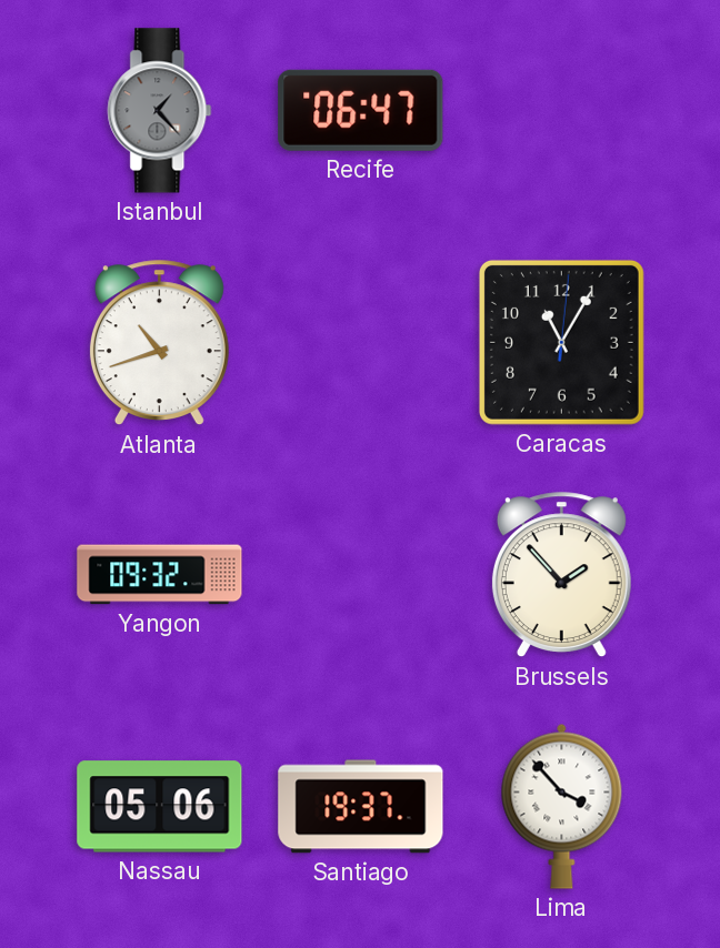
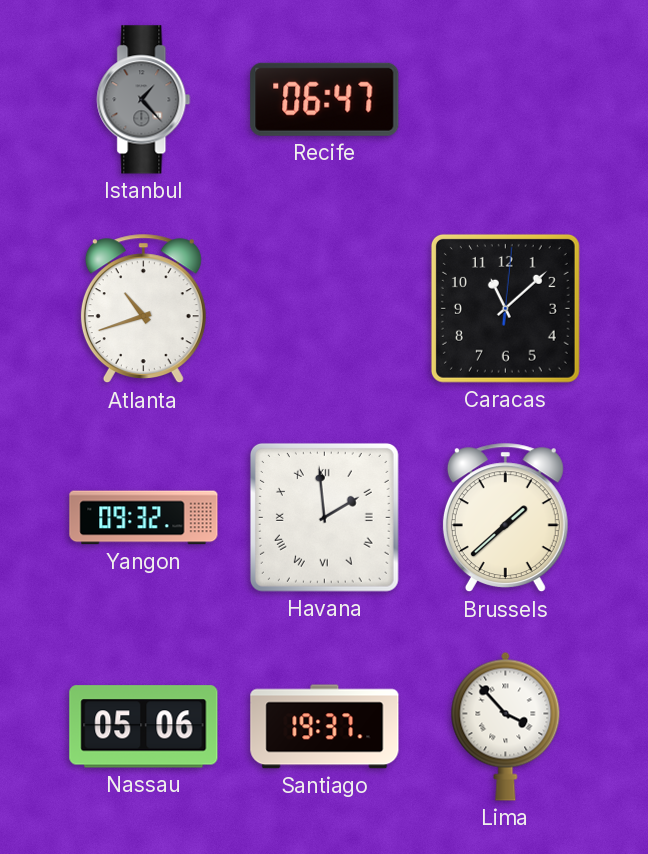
Caracas: 11:05 -> 11:08
Havana: none -> 1:59
Brussels: 1:53 -> 1:38
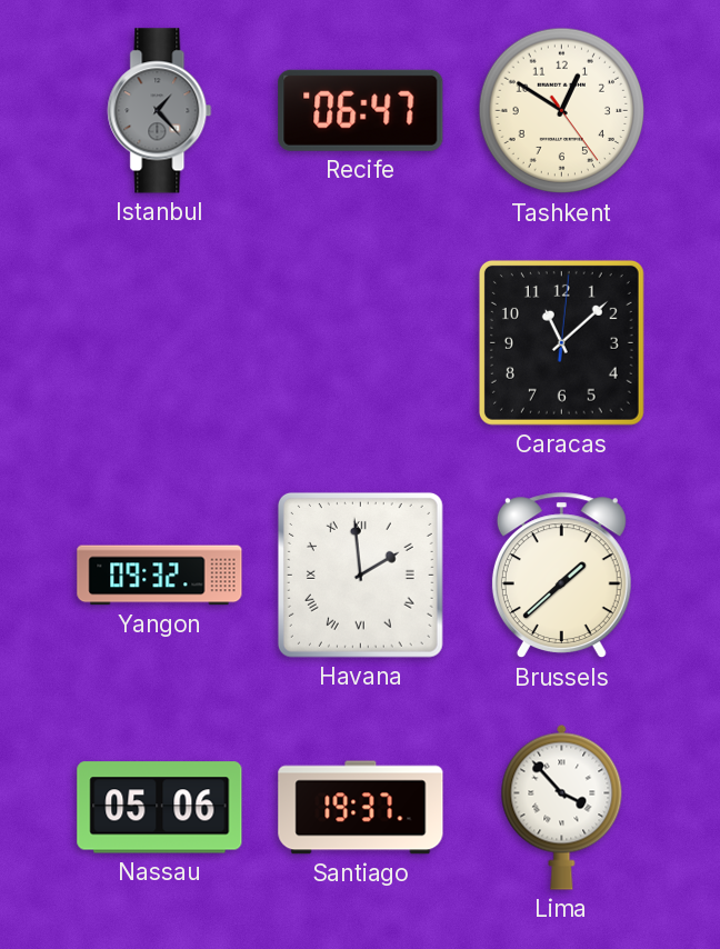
Tashkent: none -> 12:50
Atlanta: 10:42 -> none
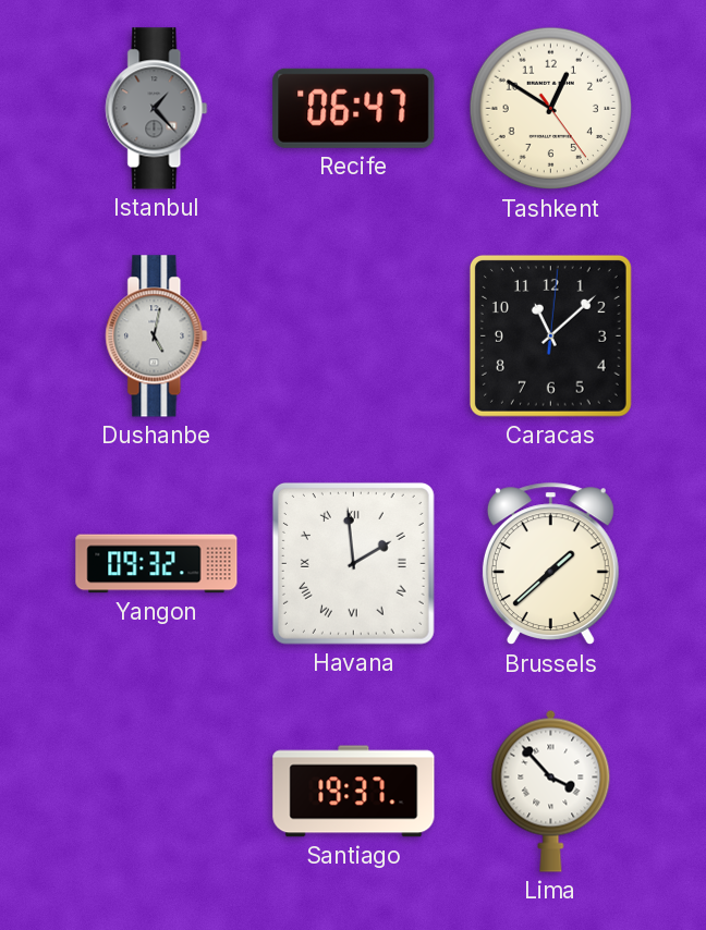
Dushanbe: none -> 5:02
Nassau: 05:06 -> none
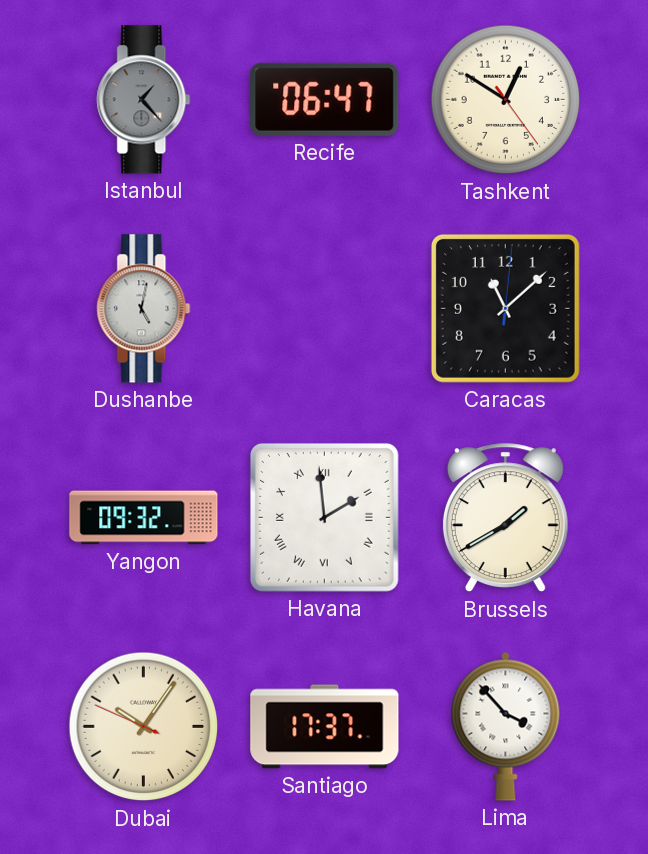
Brussels: 1:38 -> 1:40
Dubai: none -> 10:05
Santiago: 19:37 -> 17:37
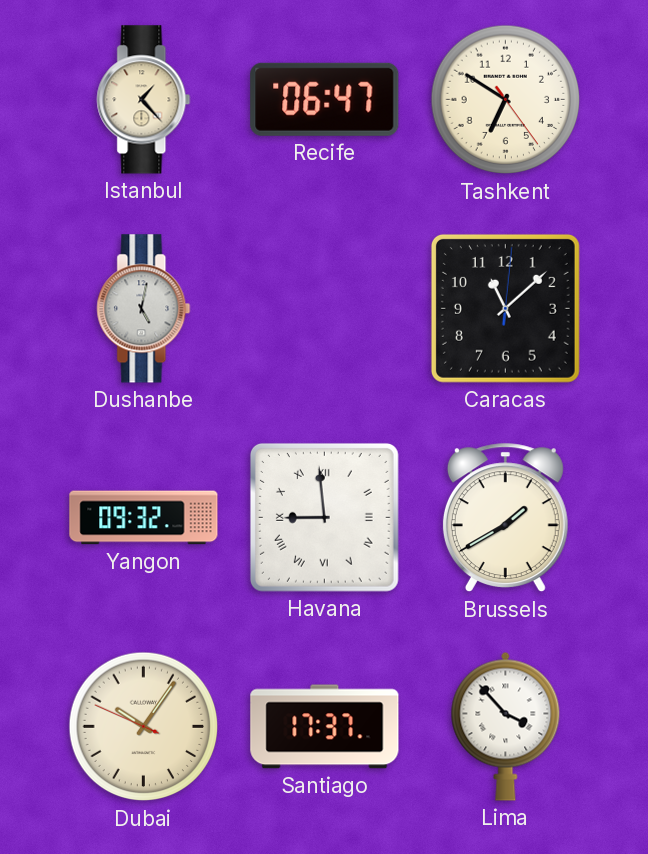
Istanbul dial: grey -> cream
Tashkent: 12:50 -> 6:50
Havana: 1:59 -> 8:59
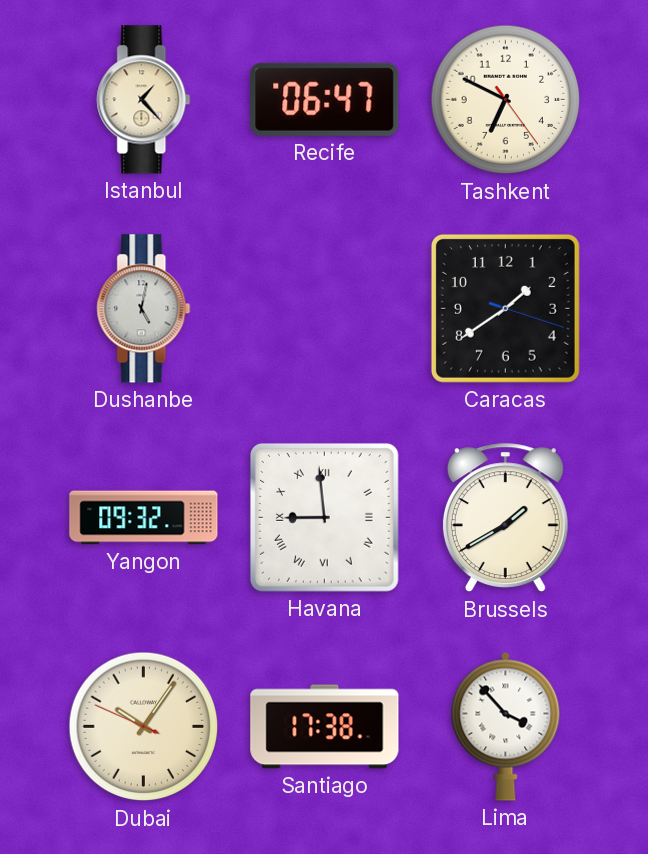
Tashkent: 6:50 -> 6:49
Caracas: 11:08 -> 1:39
Santiago: 17:37 -> 17:38
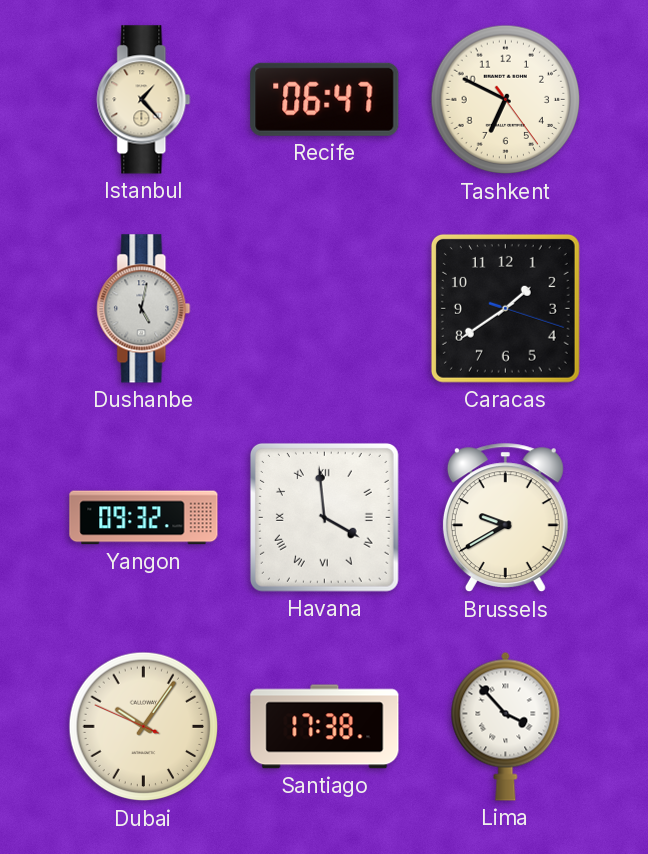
Havana: 8:59 -> 3:59
Brussels: 1:40 -> 9:40
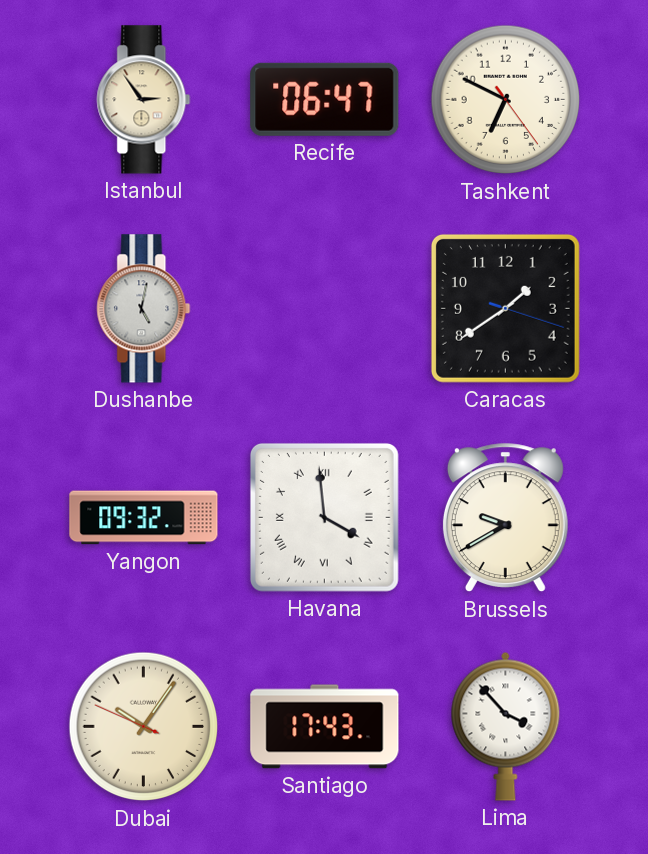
Istanbul: 1:23 -> 2:54
Santiago: 17:38 -> 17:43
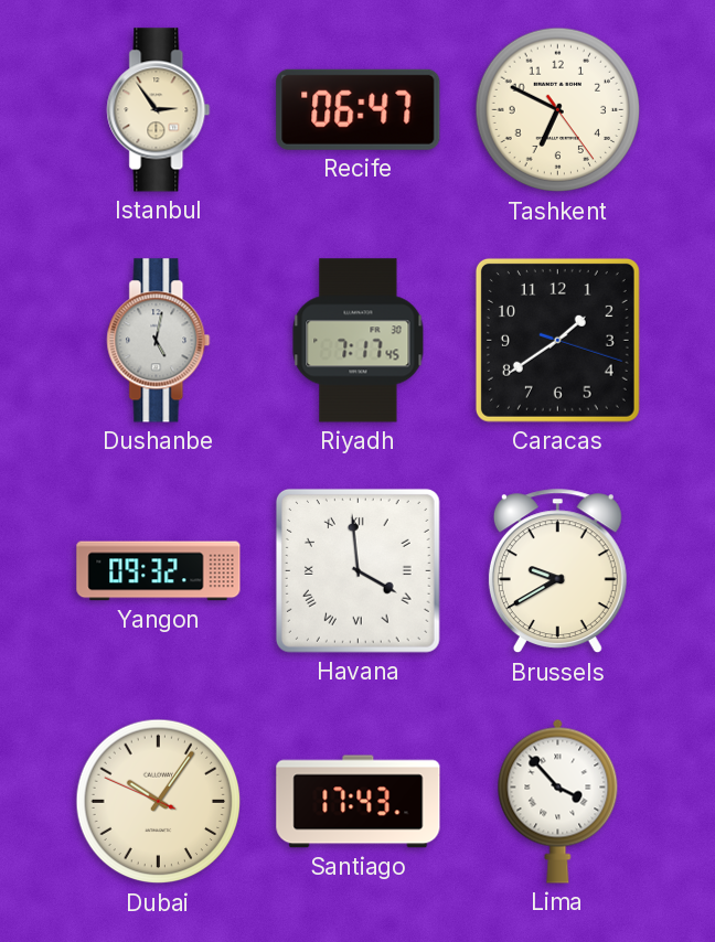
Riyadh: none -> 7:17
